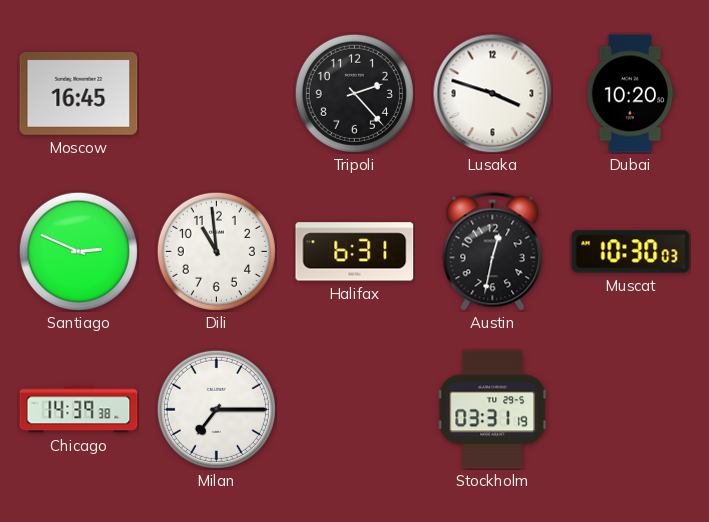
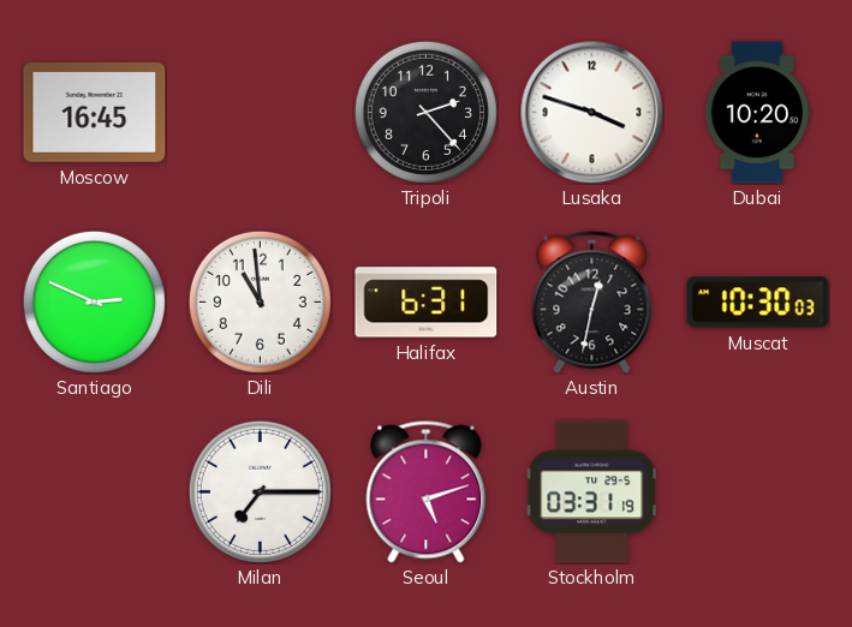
Chicago: 14:39 -> none
Seoul: none -> 5:12
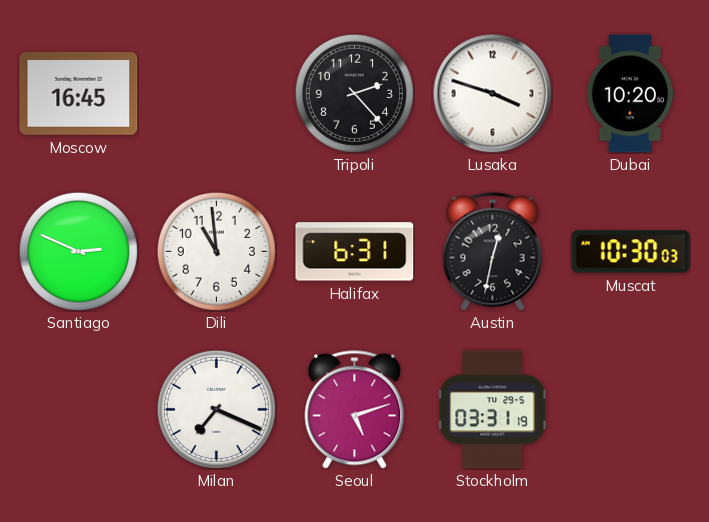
Milan: 7:15 -> 7:19
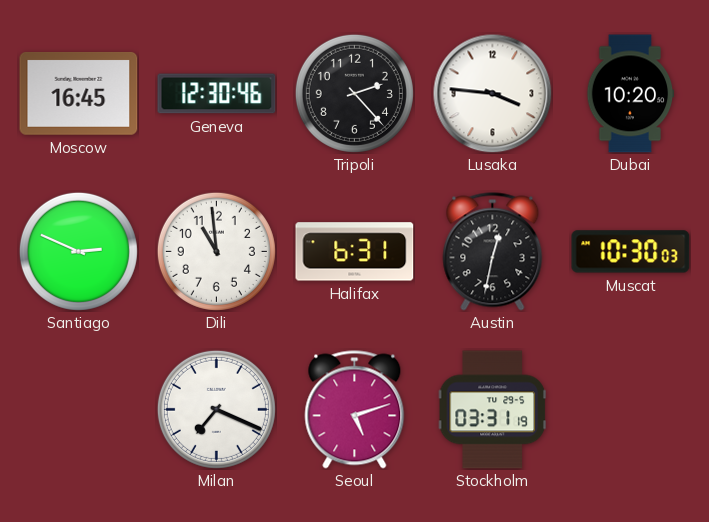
Geneva: none -> 12:30
Lusaka: 3:48 -> 3:46
